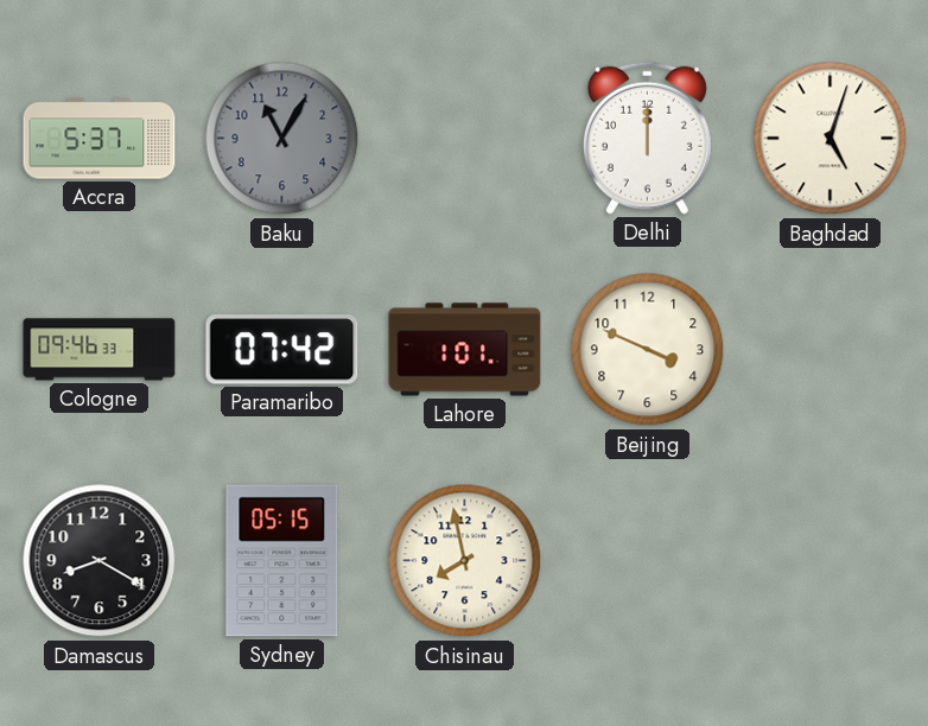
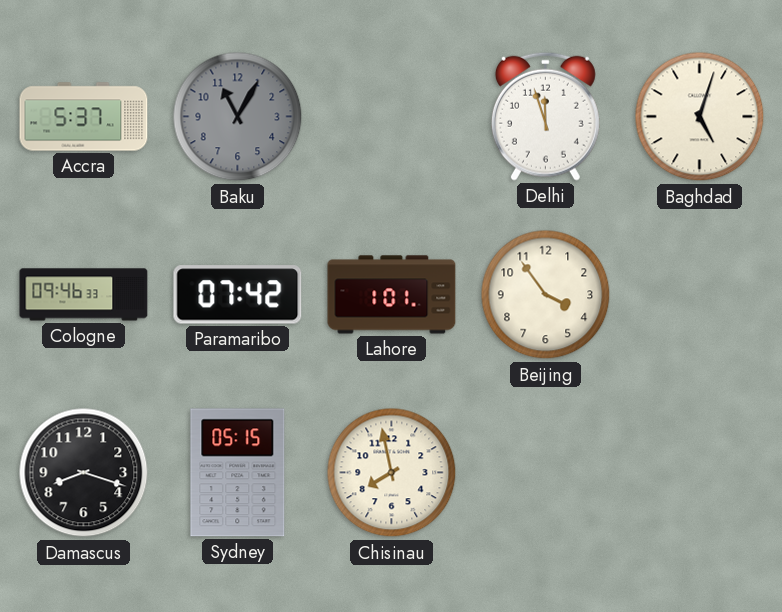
Delhi: 12:00 -> 11:57
Beijing: 3:49 -> 3:54
Damascus: 8:20 -> 8:18
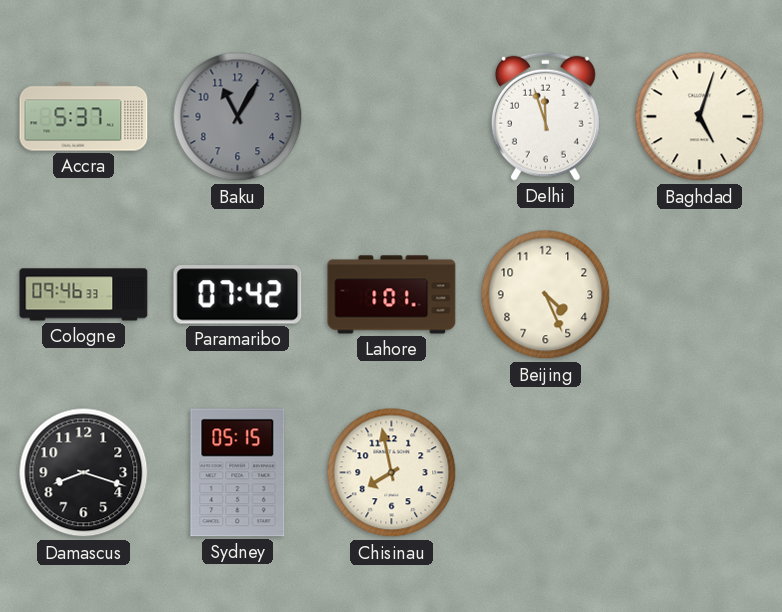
Beijing: 3:54 -> 4:26
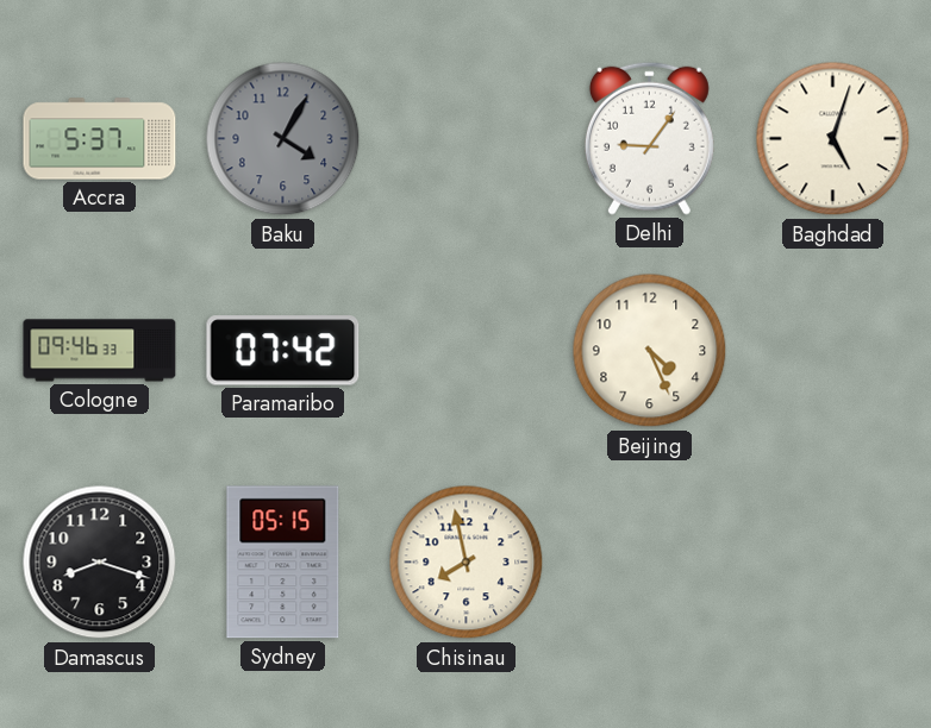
Baku: 11:05 -> 4:05
Delhi: 11:57 -> 9:06
Lahore: 1:01 -> none
